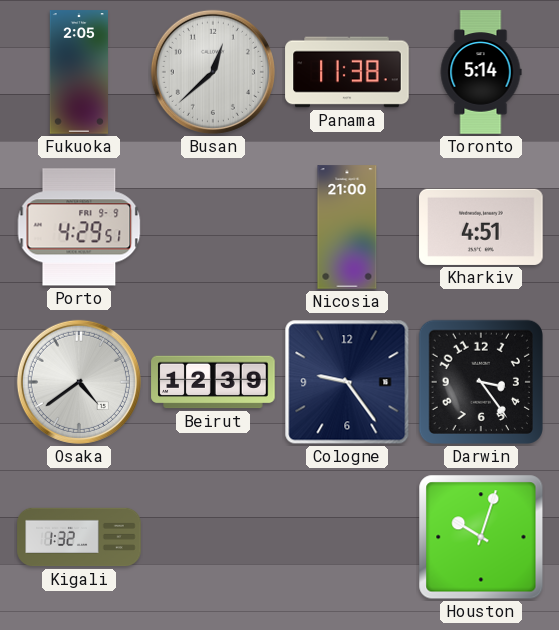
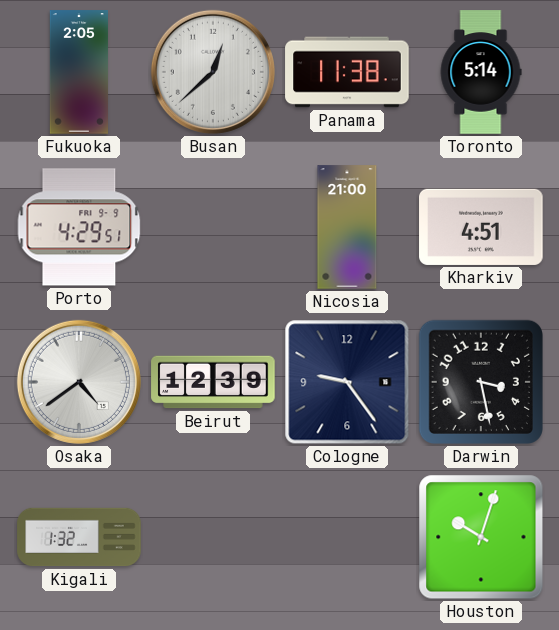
Darwin: 3:24 -> 3:28
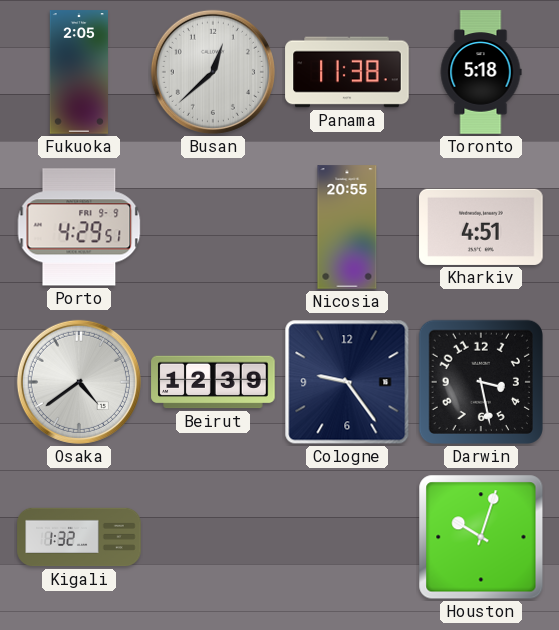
Toronto: 5:14 -> 5:18
Nicosia: 21:00 -> 20:55
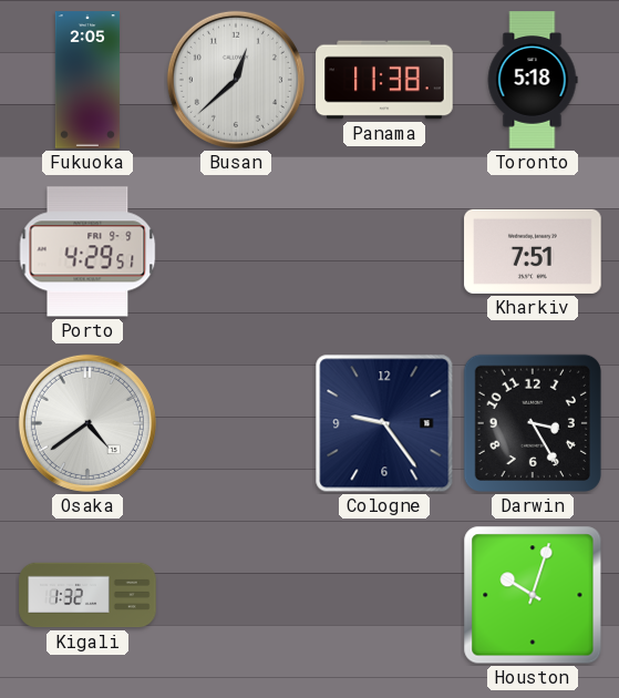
Nicosia: 20:55 -> none
Kharkiv: 4:51 -> 7:51
Beirut: 12:39 -> none
Darwin: 3:28 -> 3:25
